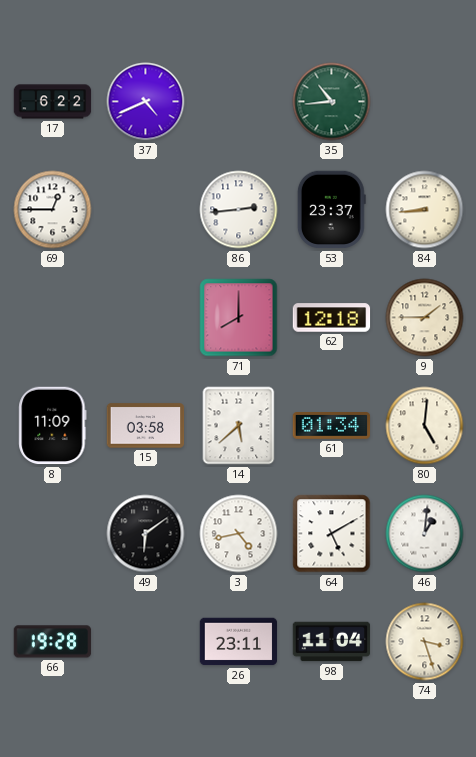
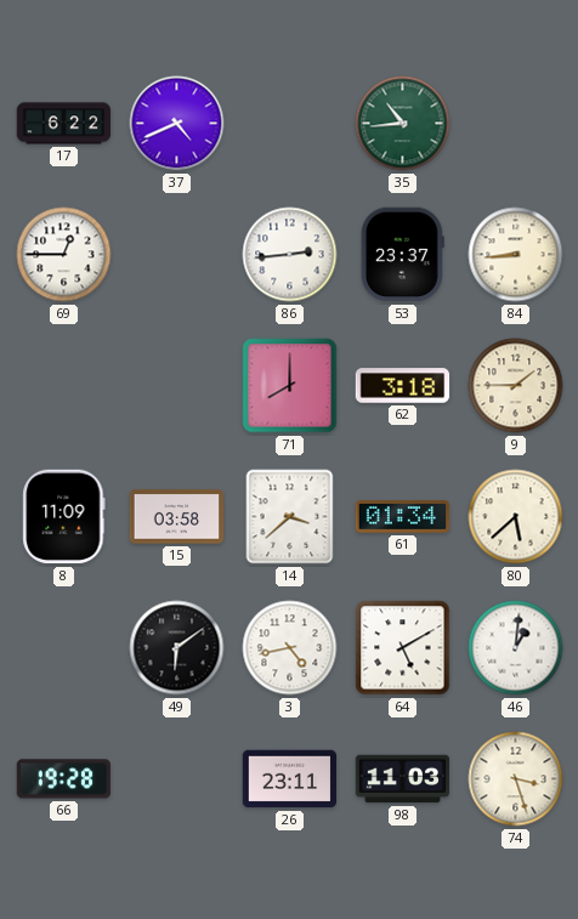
62: 12:18 -> 3:18
14: 5:38 -> 3:38
80: 5:01 -> 5:38
98: 11:04 -> 11:03
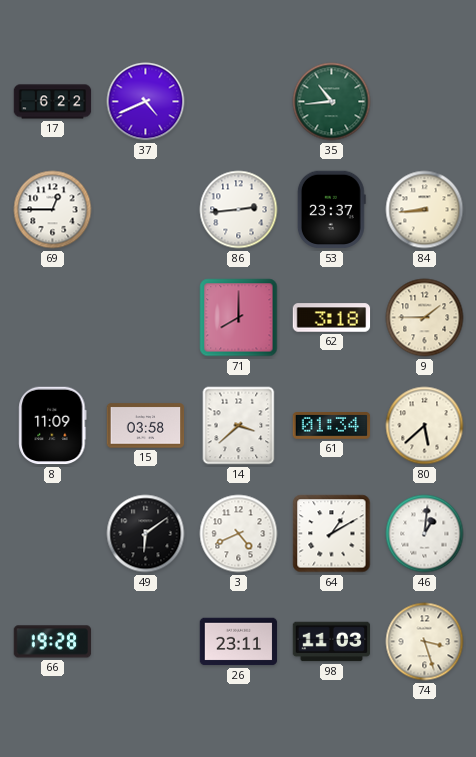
3: 4:43 -> 4:41
64: 5:10 -> 1:10
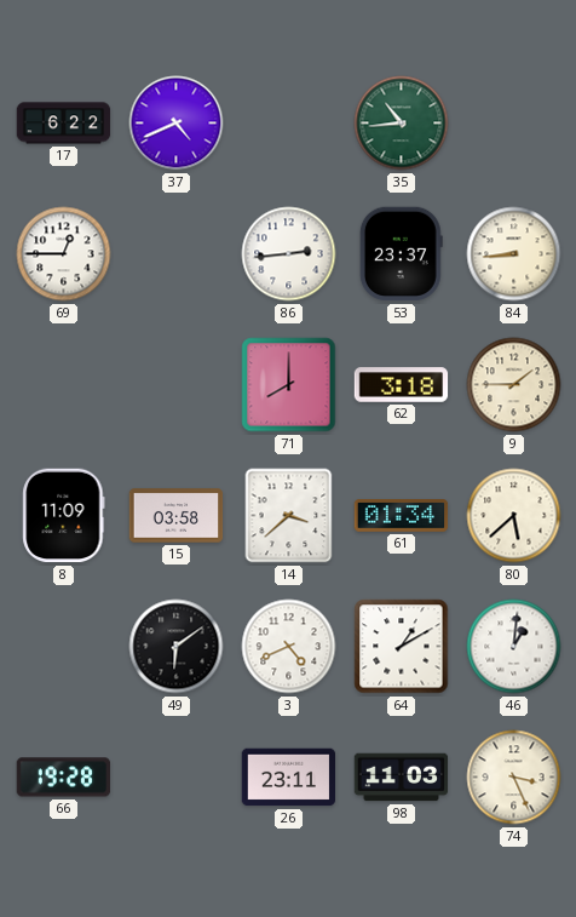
74: 3:27 -> 3:26
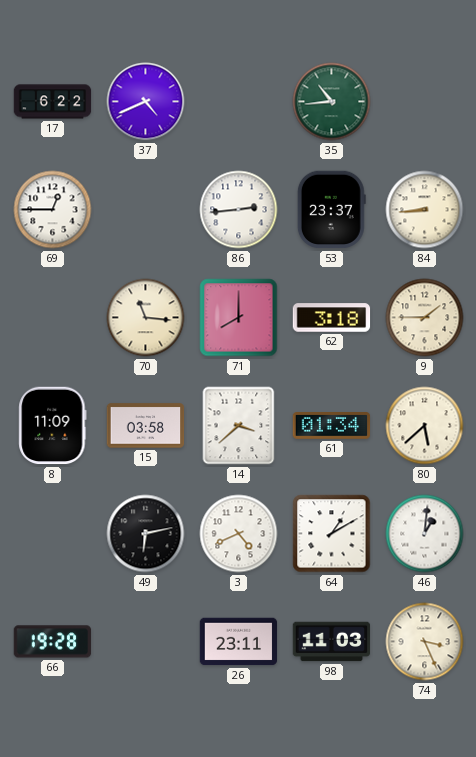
70: none -> 11:16
49: 6:09 -> 6:13
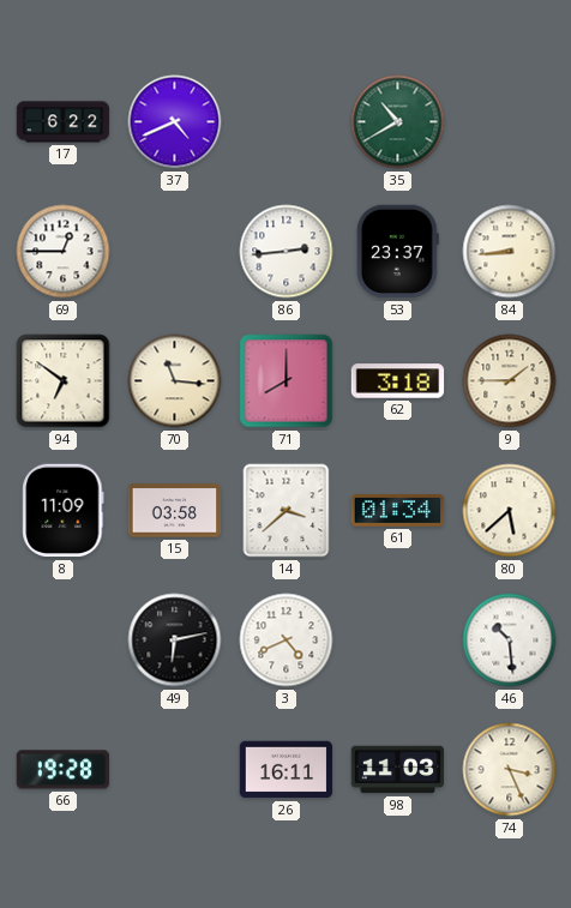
35: 10:44 -> 10:40
94: none -> 6:51
64: 1:10 -> none
46: 1:01 -> 10:29
26: 23:11 -> 16:11
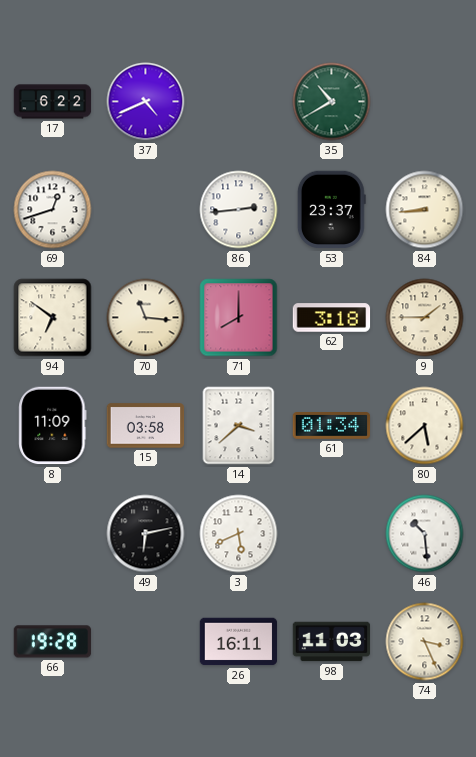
69: 12:45 -> 12:42
3: 4:41 -> 5:41
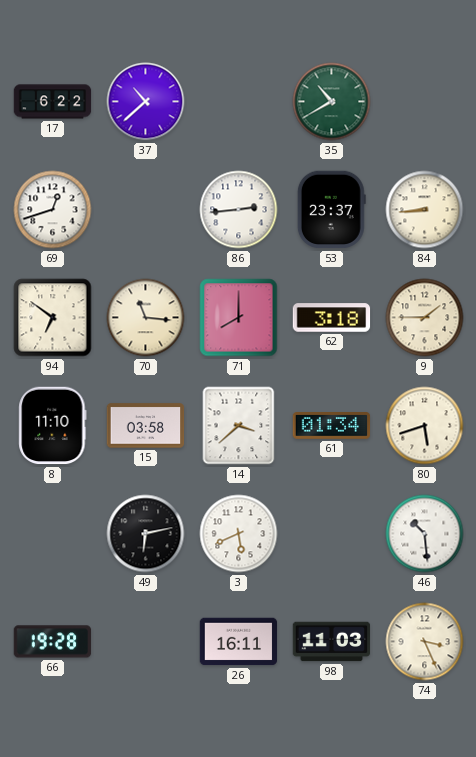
37: 4:41 -> 10:38
8: 11:09 -> 11:10
80: 5:38 -> 5:42
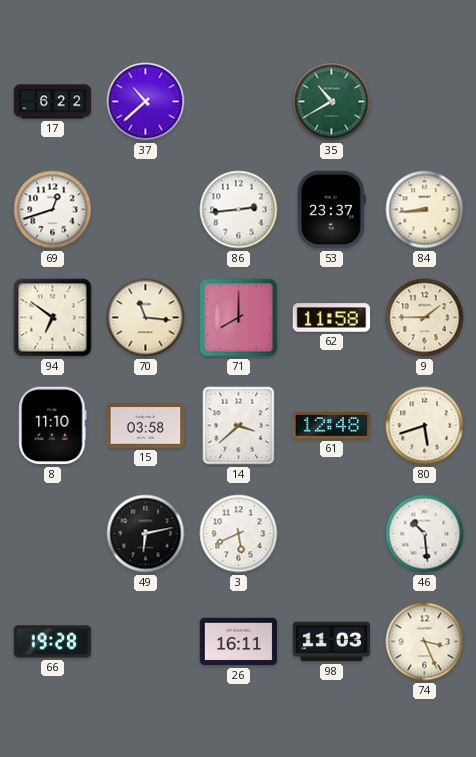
62: 3:18 -> 11:58
61: 01:34 -> 12:48
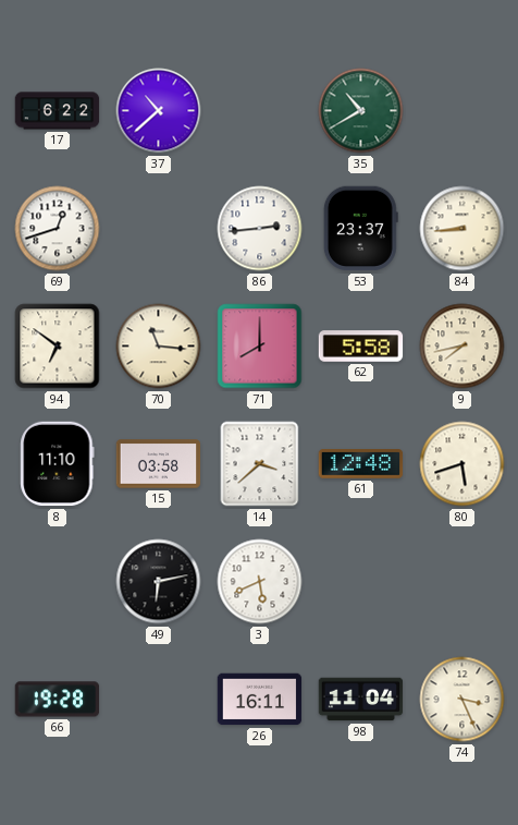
62: 11:58 -> 5:58
9: 1:45 -> 7:43
46: 10:29 -> none
98: 11:03 -> 11:04
